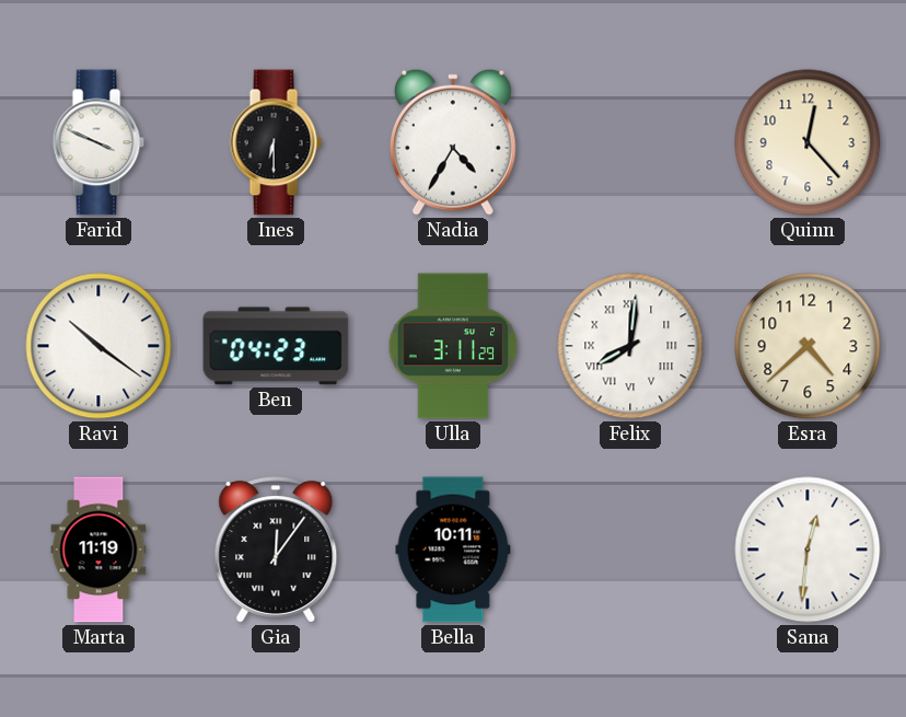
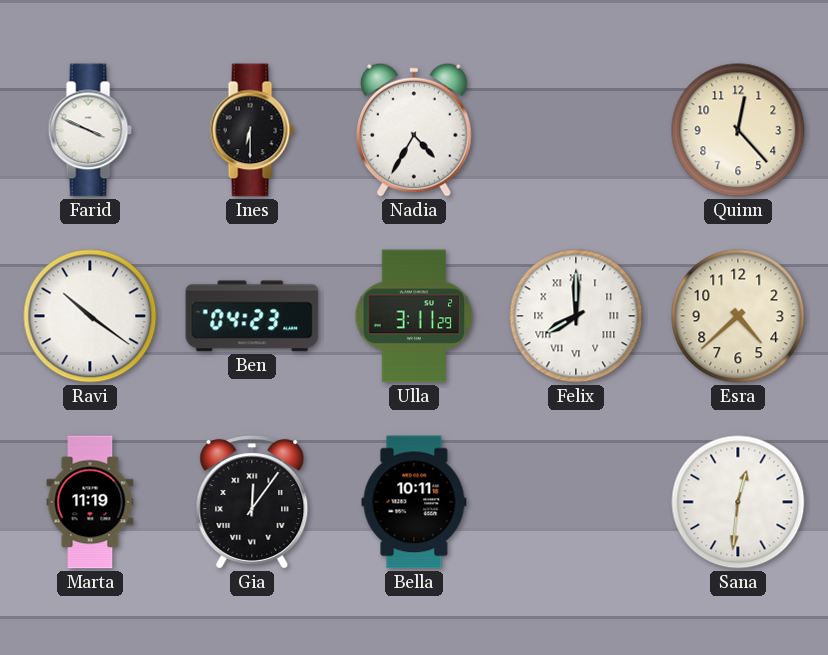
Felix: 8:01 -> 8:00
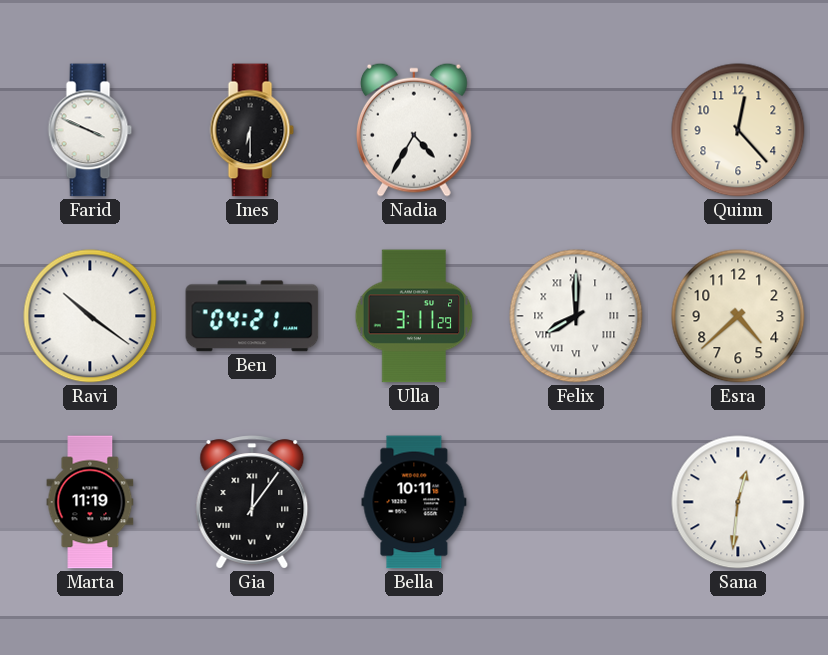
Ben: 04:23 -> 04:21
